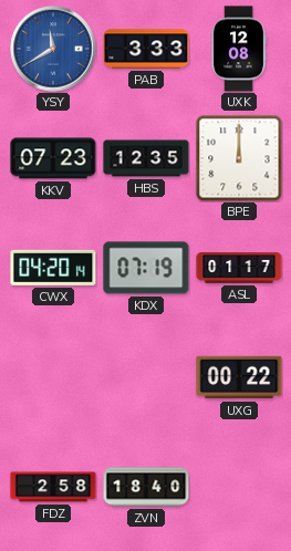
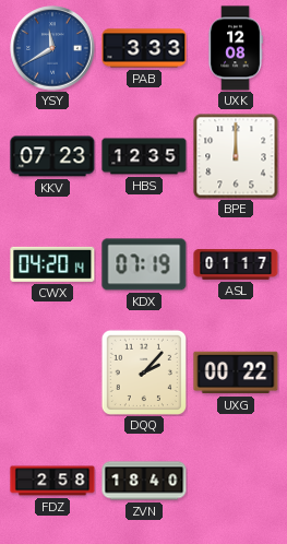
DQQ: none -> 2:07
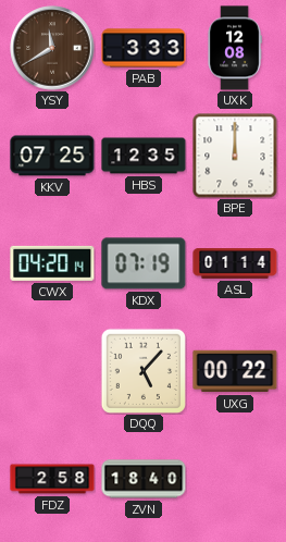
YSY dial: blue -> brown
KKV: 07:23 -> 07:25
ASL: 01:17 -> 01:14
DQQ: 2:07 -> 5:07
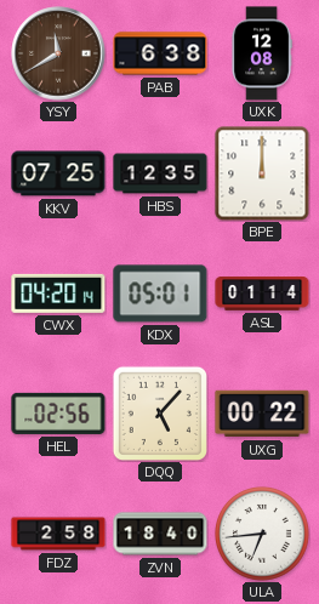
PAB: 3:33 -> 6:38
KDX: 07:19 -> 05:01
HEL: none -> 02:56
ULA: none -> 6:44
